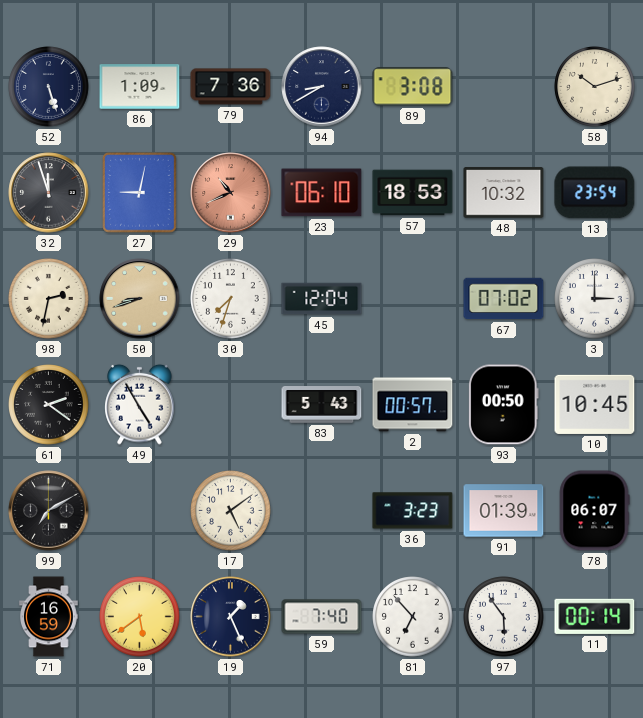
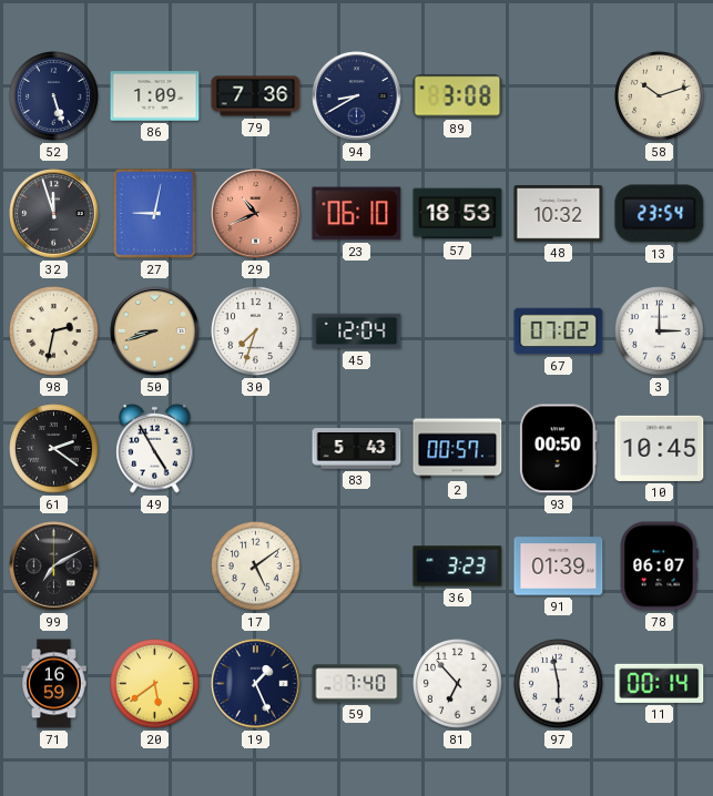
97: 5:54 -> 5:58
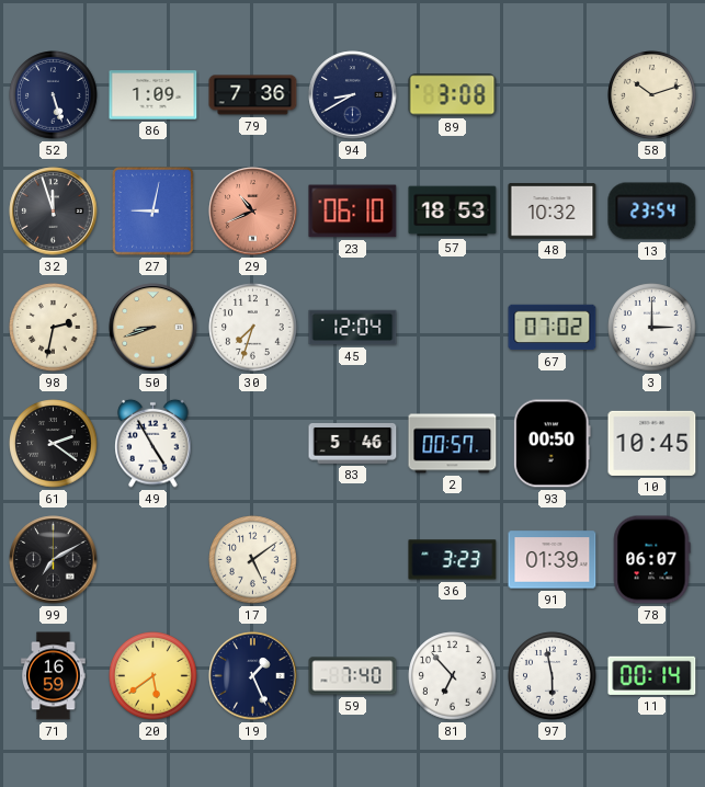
83: 5:43 -> 5:46
